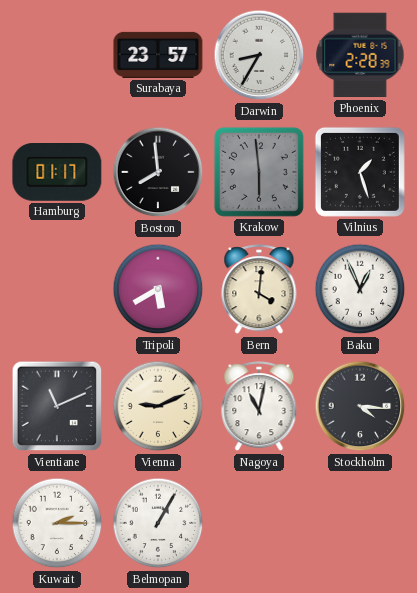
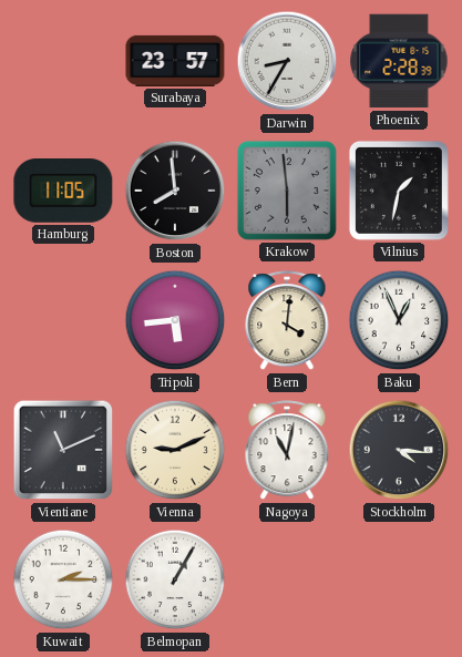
Hamburg: 01:17 -> 11:05
Vilnius: 1:27 -> 1:32
Tripoli: 5:40 -> 5:44
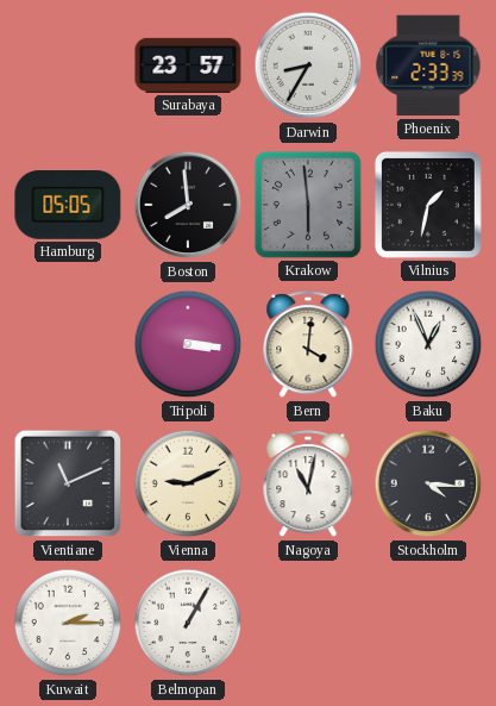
Phoenix: 2:28 -> 2:33
Hamburg: 11:05 -> 05:05
Tripoli: 5:44 -> 3:16
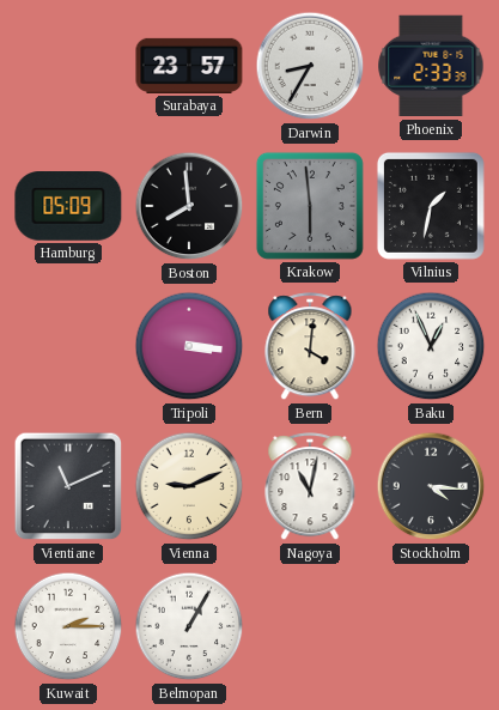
Hamburg: 05:05 -> 05:09
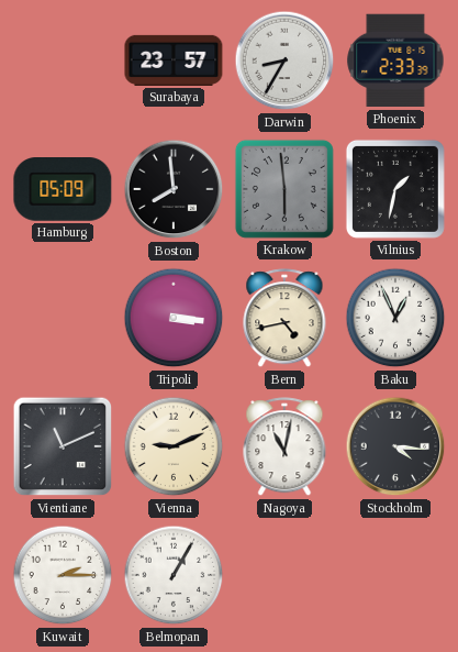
Bern: 4:01 -> 4:43
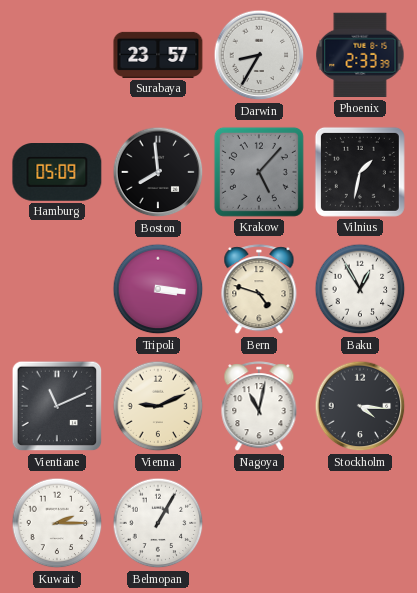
Krakow: 5:59 -> 5:07
Bern: 4:43 -> 4:48
Baku: 12:56 -> 12:55
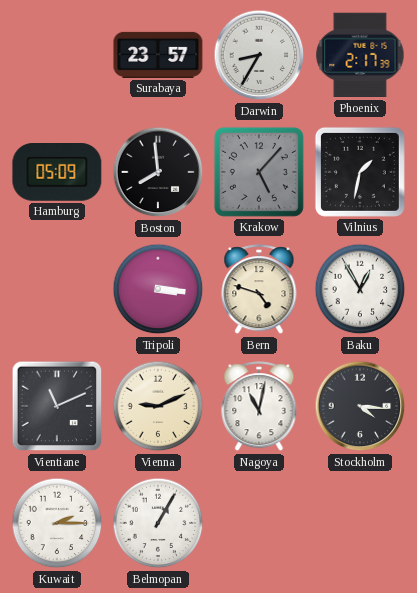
Phoenix: 2:33 -> 2:17
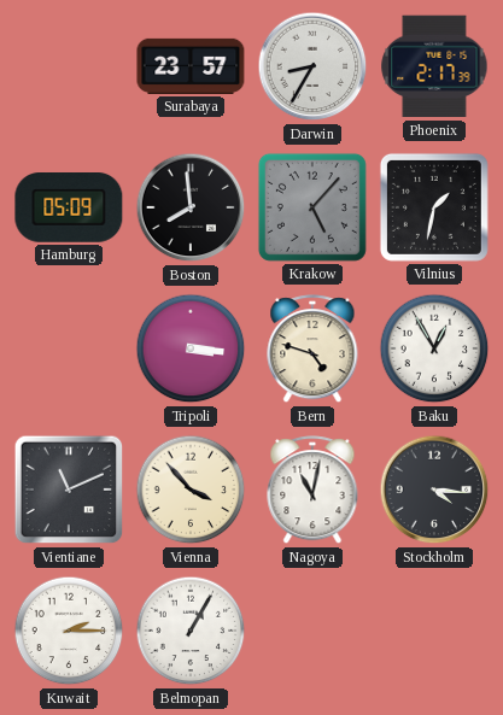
Vienna: 9:11 -> 3:53
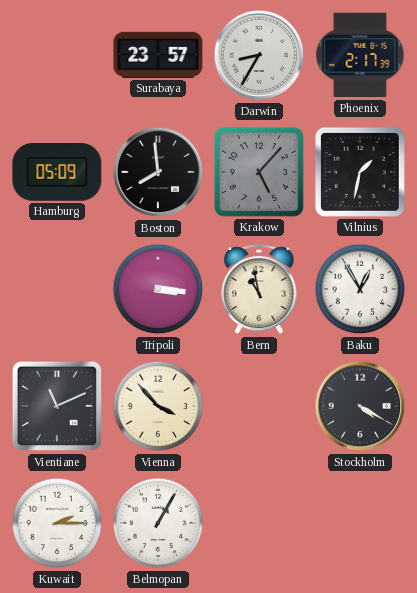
Bern: 4:48 -> 10:58
Nagoya: 11:02 -> none
Stockholm: 4:16 -> 4:20
